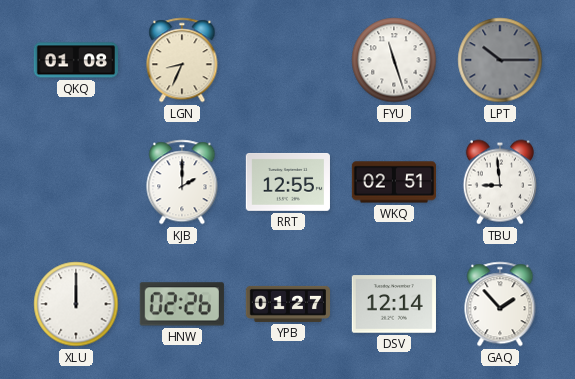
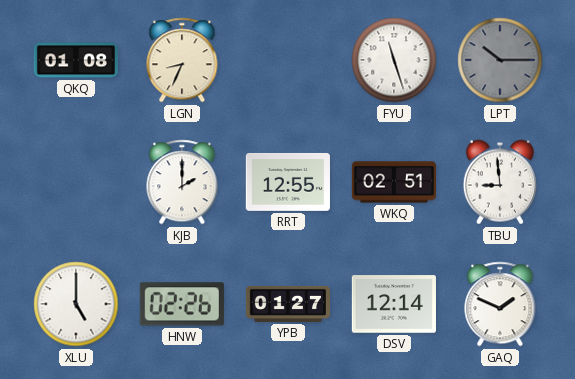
XLU: 12:00 -> 5:00
GAQ: 1:53 -> 1:49
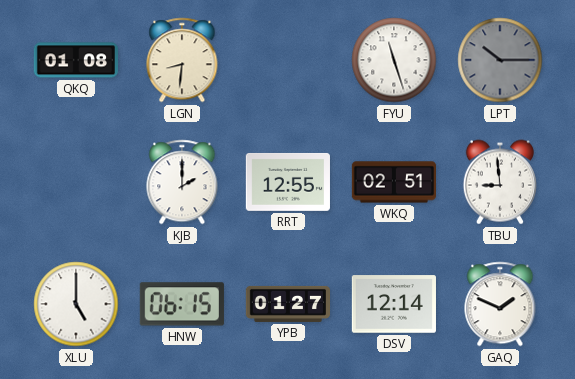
LGN: 8:34 -> 8:31
HNW: 02:26 -> 06:15
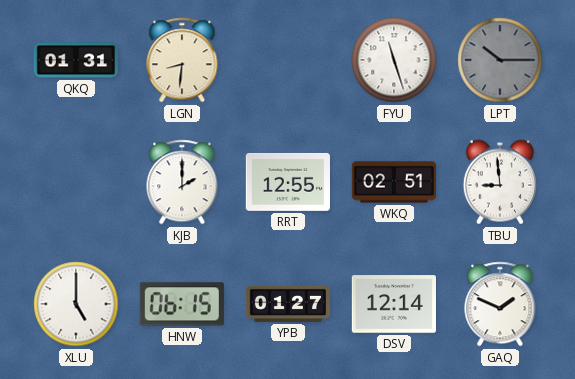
QKQ: 01:08 -> 01:31
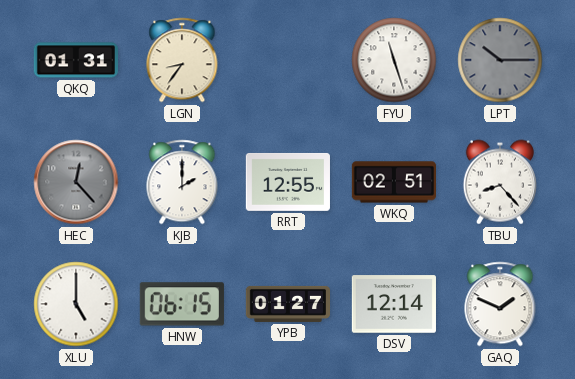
LGN: 8:31 -> 8:36
HEC: none -> 12:23
TBU: 8:59 -> 8:23
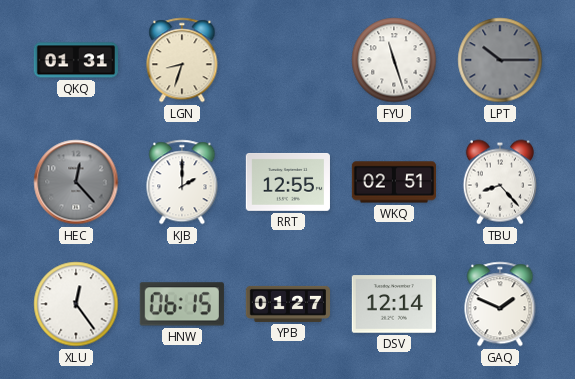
LGN: 8:36 -> 8:33
XLU: 5:00 -> 12:24
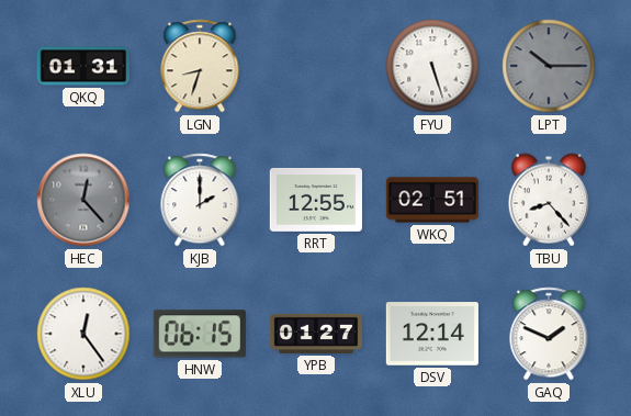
FYU: 11:27 -> 5:27
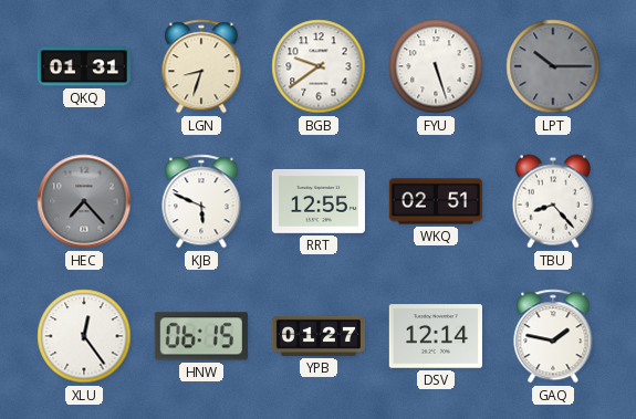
BGB: none -> 9:39
HEC: 12:23 -> 7:23
KJB: 2:00 -> 5:49
GAQ: 1:49 -> 1:47
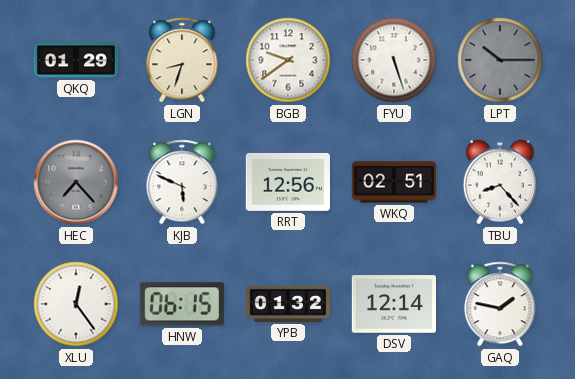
QKQ: 01:31 -> 01:29
RRT: 12:55 -> 12:56
YPB: 01:27 -> 01:32
